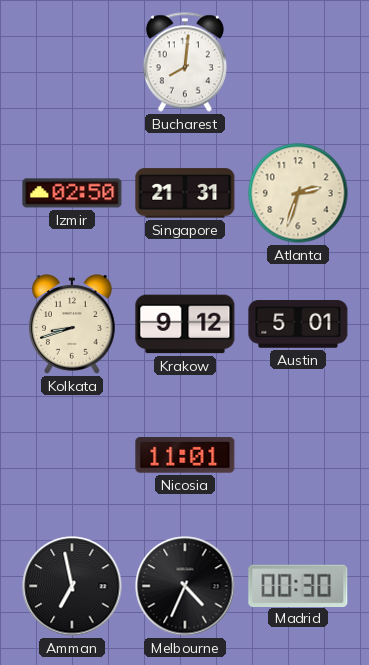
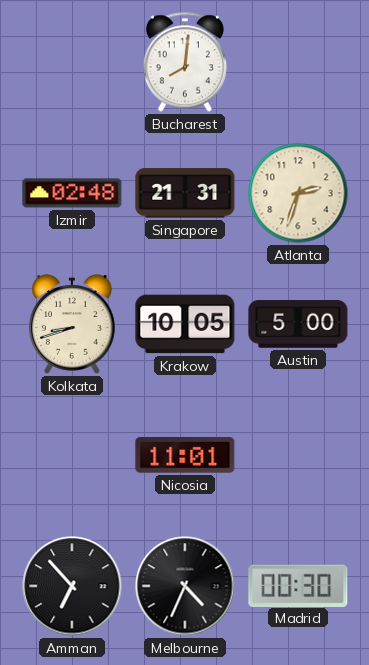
Izmir: 02:50 -> 02:48
Krakow: 9:12 -> 10:05
Austin: 5:01 -> 5:00
Amman: 6:58 -> 6:53
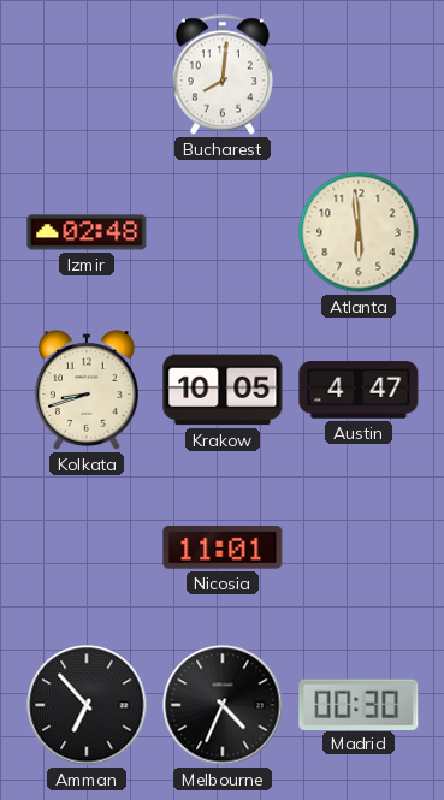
Singapore: 21:31 -> none
Atlanta: 2:33 -> 5:59
Austin: 5:00 -> 4:47
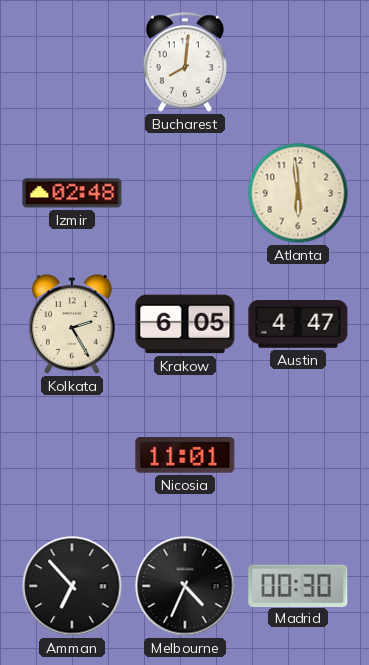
Kolkata: 8:42 -> 2:25
Krakow: 10:05 -> 6:05
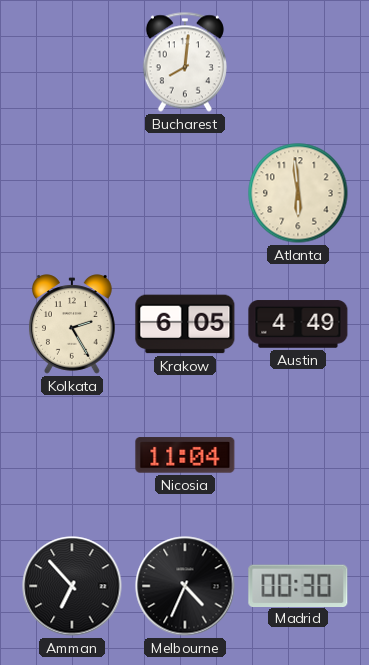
Izmir: 02:48 -> none
Austin: 4:47 -> 4:49
Nicosia: 11:01 -> 11:04
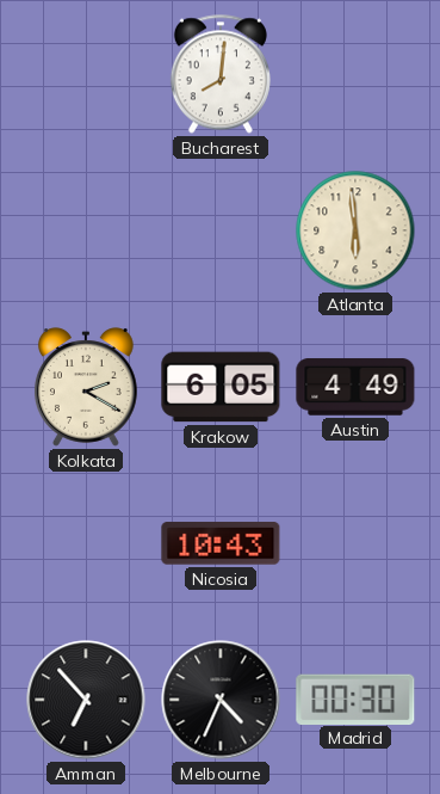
Kolkata: 2:25 -> 2:20
Nicosia: 11:04 -> 10:43
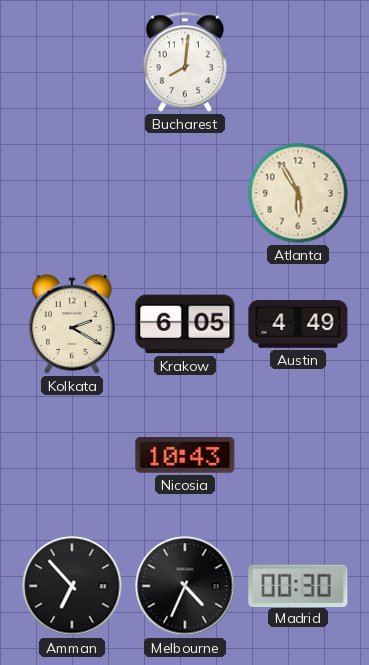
Atlanta: 5:59 -> 5:55
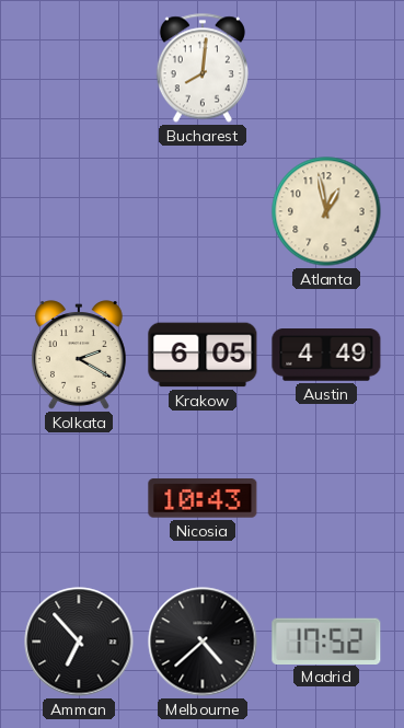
Atlanta: 5:55 -> 12:58
Melbourne: 4:34 -> 4:38
Madrid: 00:30 -> 17:52
